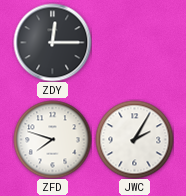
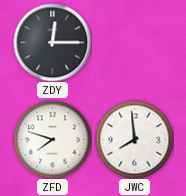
JWC: 2:05 -> 7:59
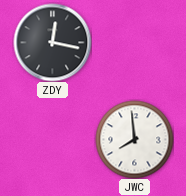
ZDY: 12:15 -> 12:17
ZFD: 7:48 -> none
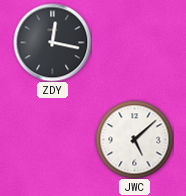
JWC: 7:59 -> 5:08
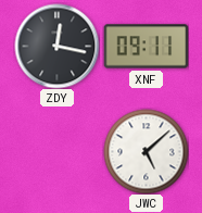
XNF: none -> 09:11
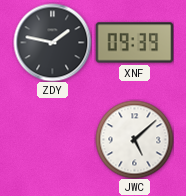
ZDY: 12:17 -> 1:47
XNF: 09:11 -> 09:39
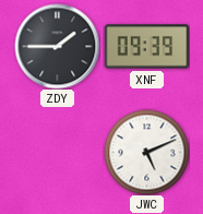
ZDY: 1:47 -> 1:45
JWC: 5:08 -> 5:11
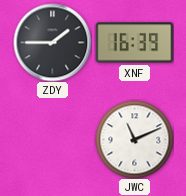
XNF: 09:39 -> 16:39
JWC: 5:11 -> 11:11
